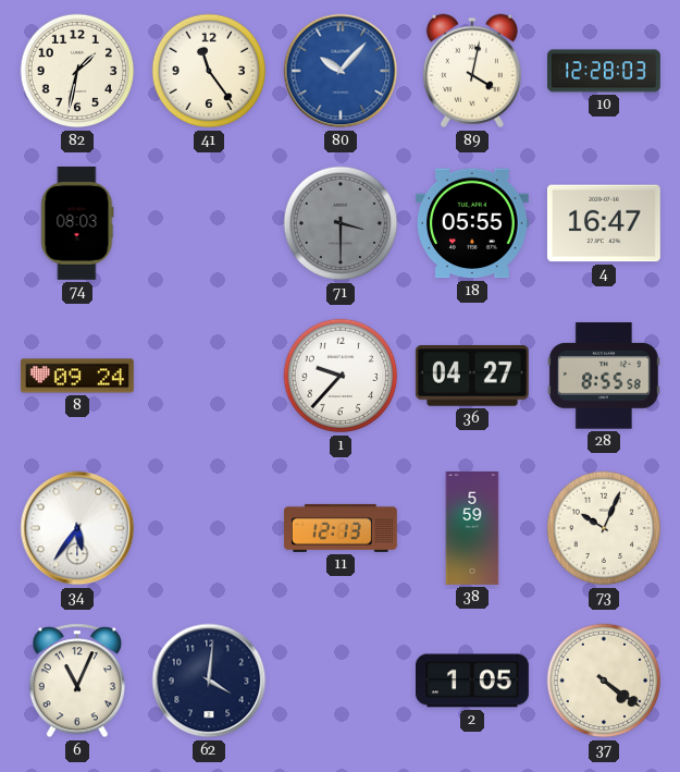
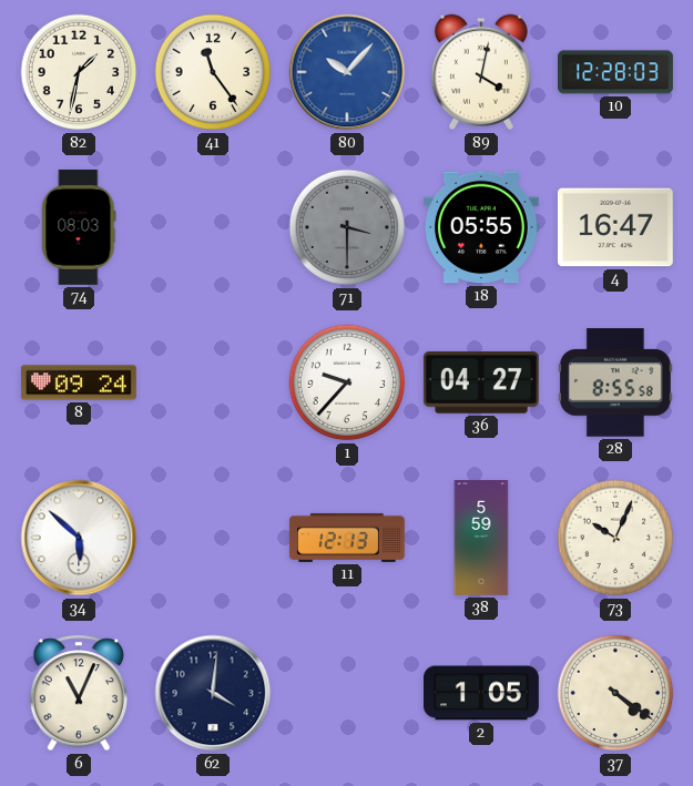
34: 5:36 -> 5:52
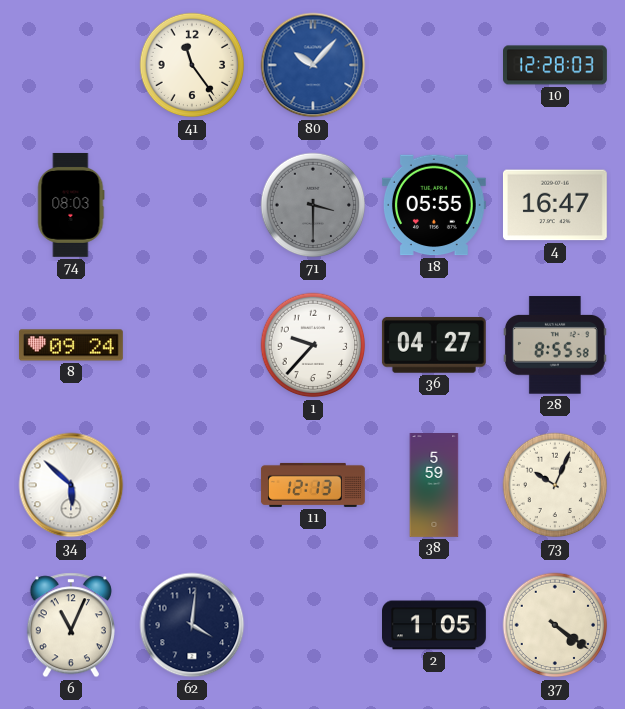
82: 1:32 -> none
89: 4:02 -> none
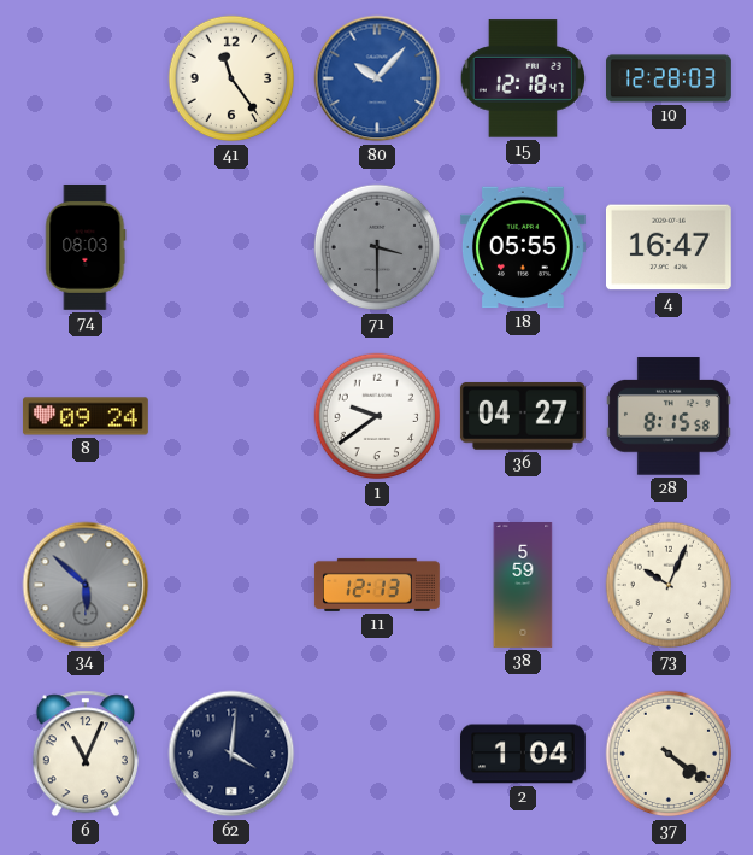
15: none -> 12:18
1: 9:37 -> 9:39
28: 8:55 -> 8:15
34 dial: white -> grey
2: 1:05 -> 1:04
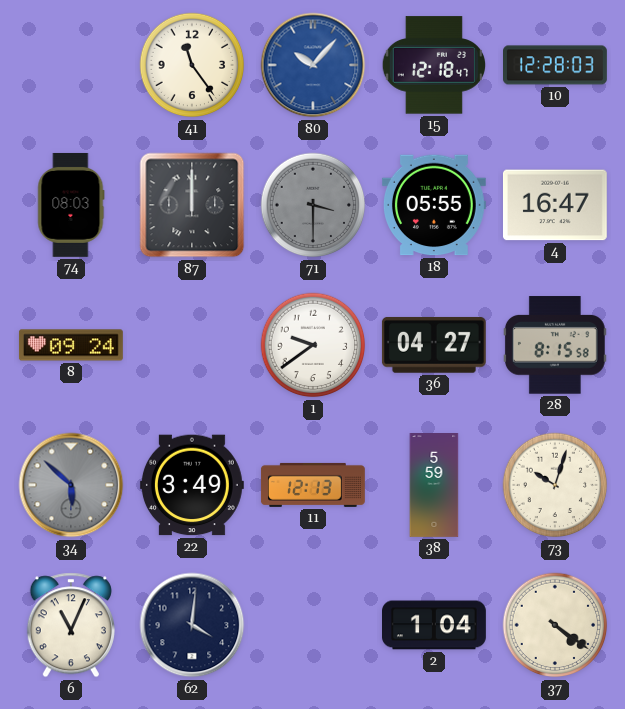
87: none -> 12:00
22: none -> 3:49
73: 10:04 -> 10:03
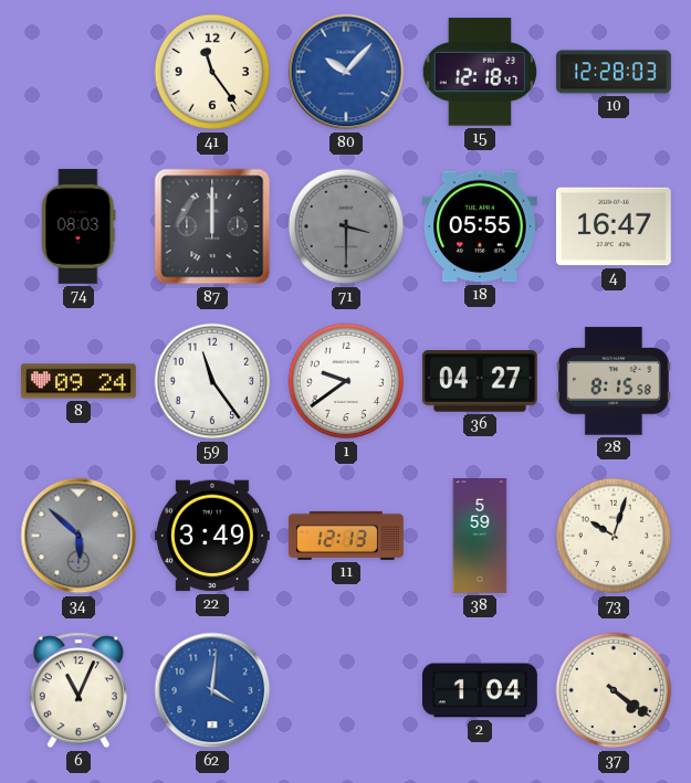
59: none -> 11:24
62 dial: navy -> blue
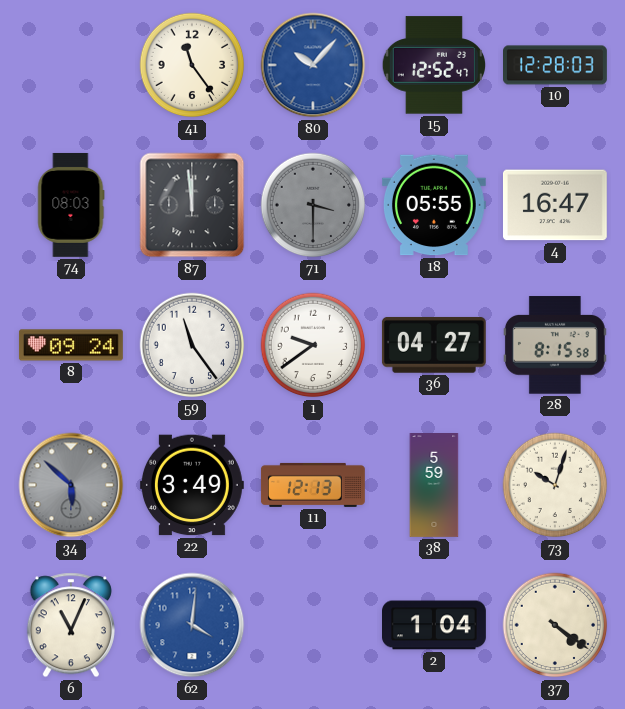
15: 12:18 -> 12:52
87: 12:00 -> 11:59
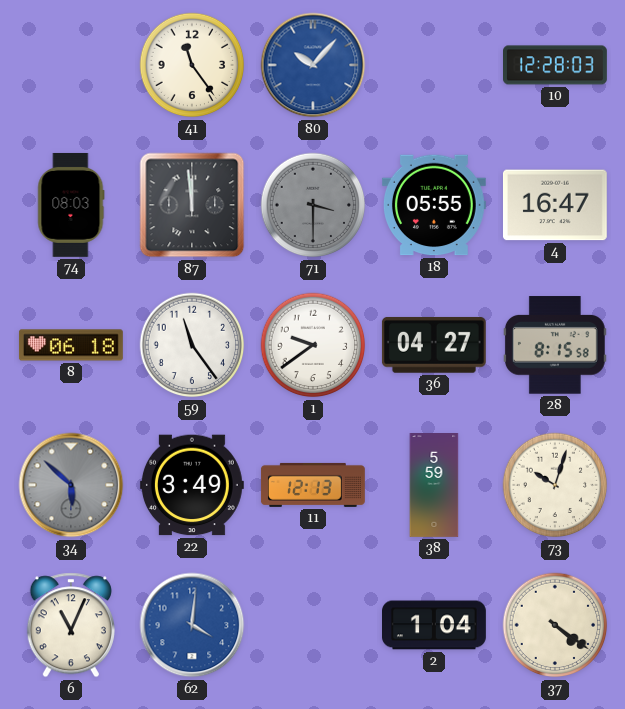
15: 12:52 -> none
8: 09:24 -> 06:18
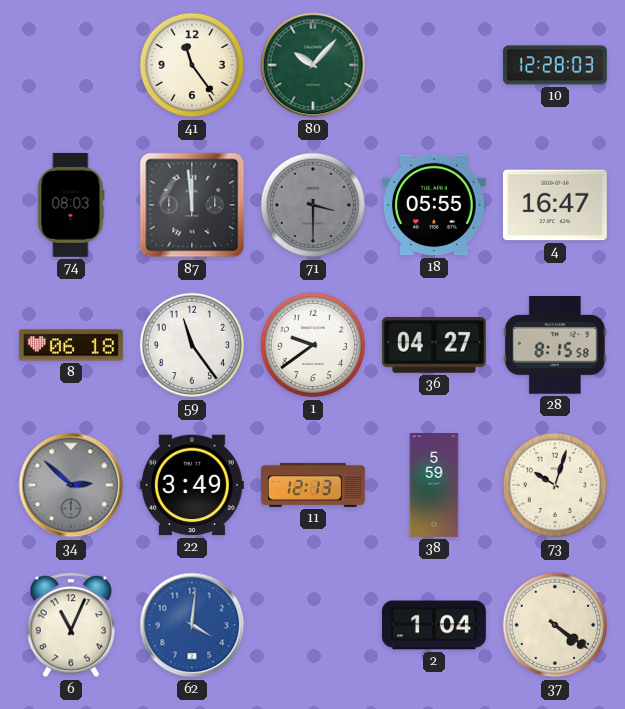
80 dial: blue -> green
34: 5:52 -> 2:52
